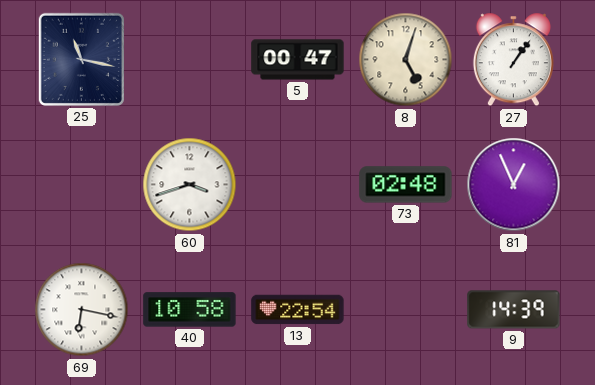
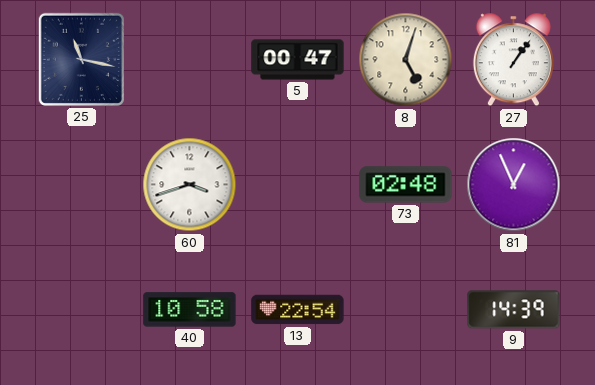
69: 6:17 -> none
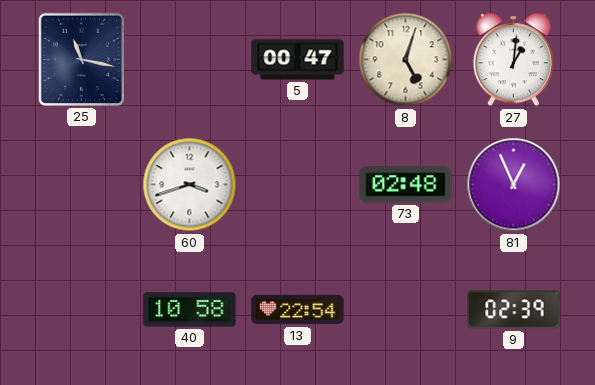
27: 1:06 -> 1:01
9: 14:39 -> 02:39
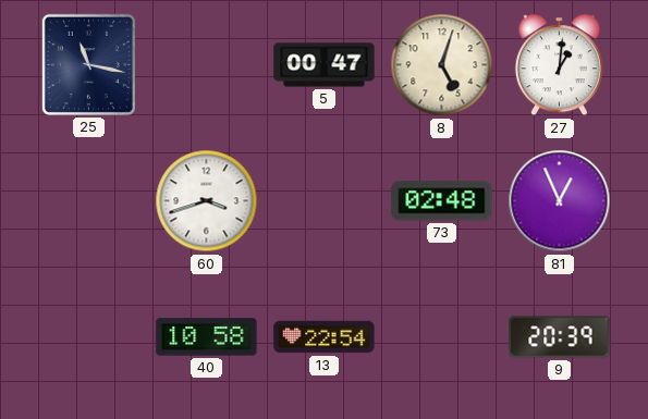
9: 02:39 -> 20:39
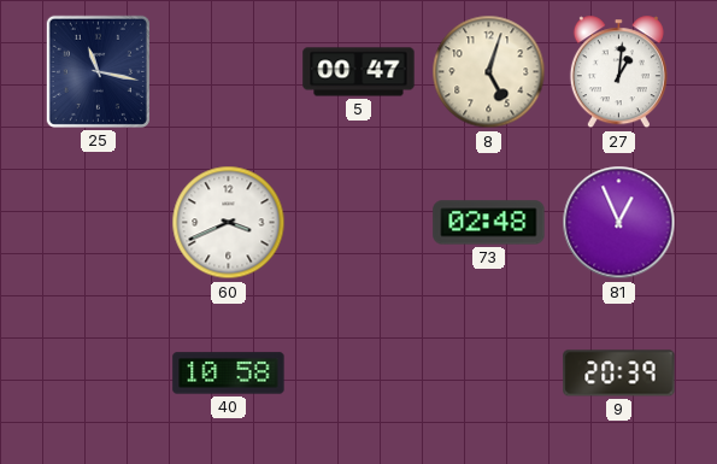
60: 3:42 -> 3:41
13: 22:54 -> none
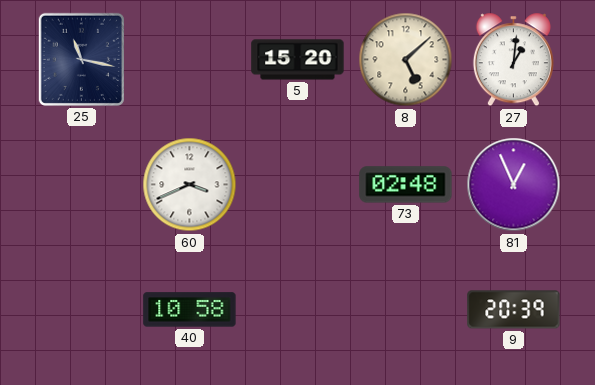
5: 00:47 -> 15:20
8: 5:03 -> 5:08
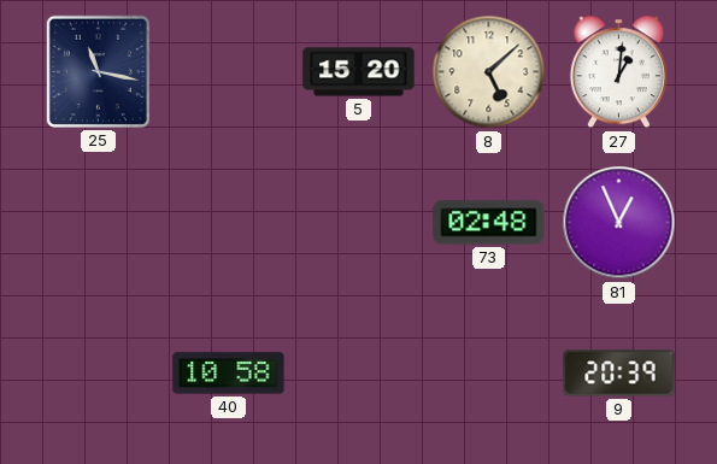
60: 3:41 -> none
